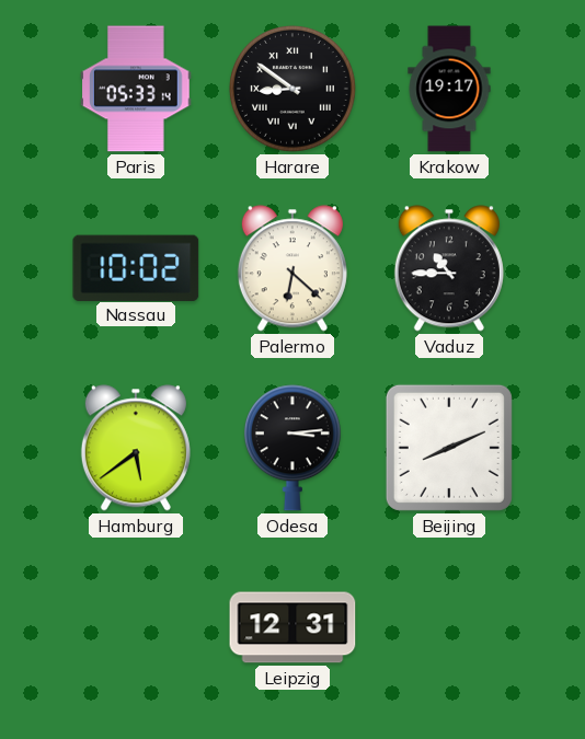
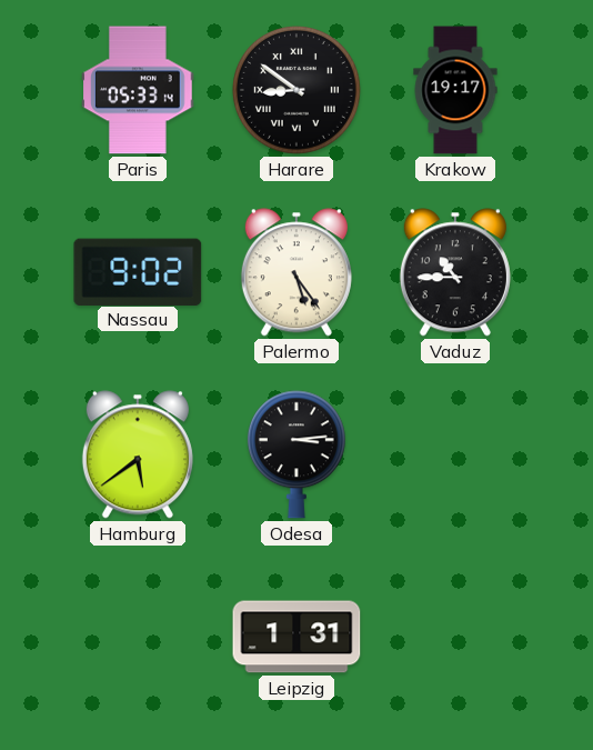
Nassau: 10:02 -> 9:02
Palermo: 6:22 -> 5:24
Beijing: 8:11 -> none
Leipzig: 12:31 -> 1:31
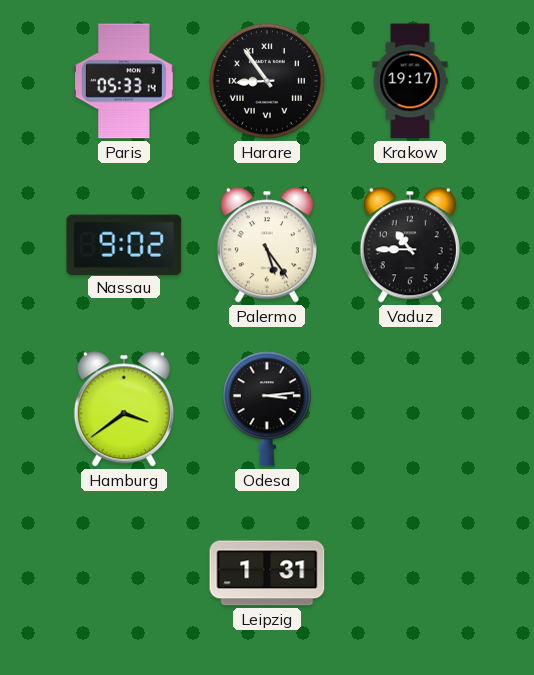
Harare: 8:51 -> 8:54
Hamburg: 5:39 -> 3:39
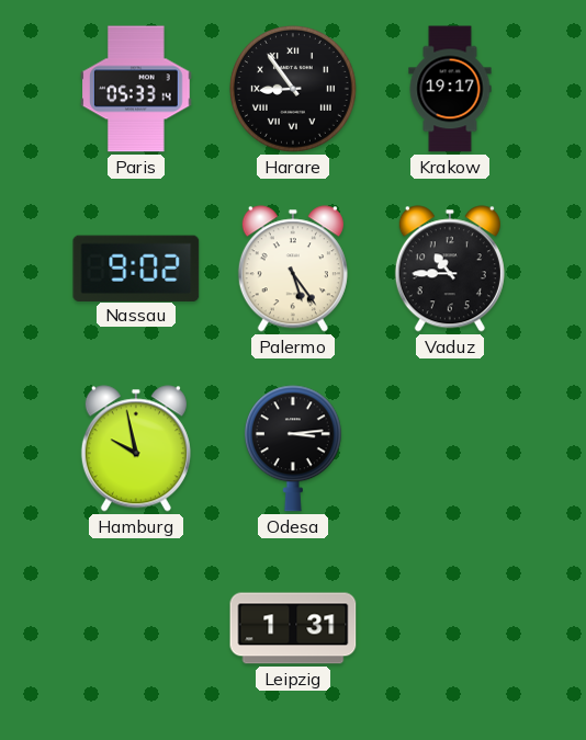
Hamburg: 3:39 -> 9:58
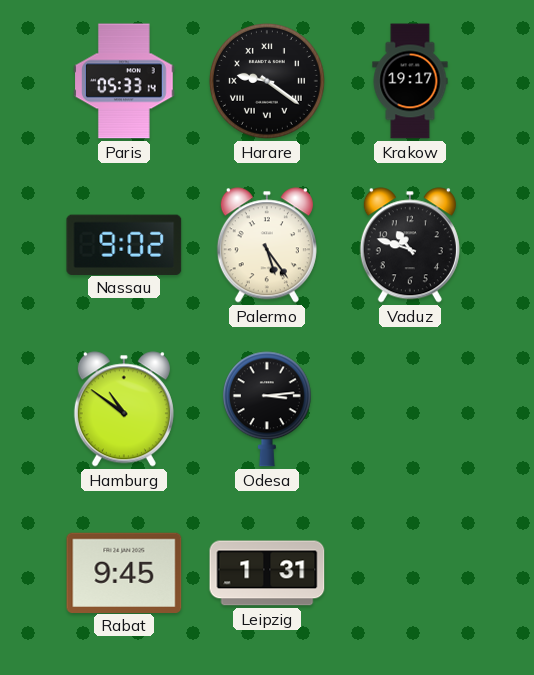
Harare: 8:54 -> 9:21
Vaduz: 10:45 -> 10:48
Hamburg: 9:58 -> 10:51
Rabat: none -> 9:45
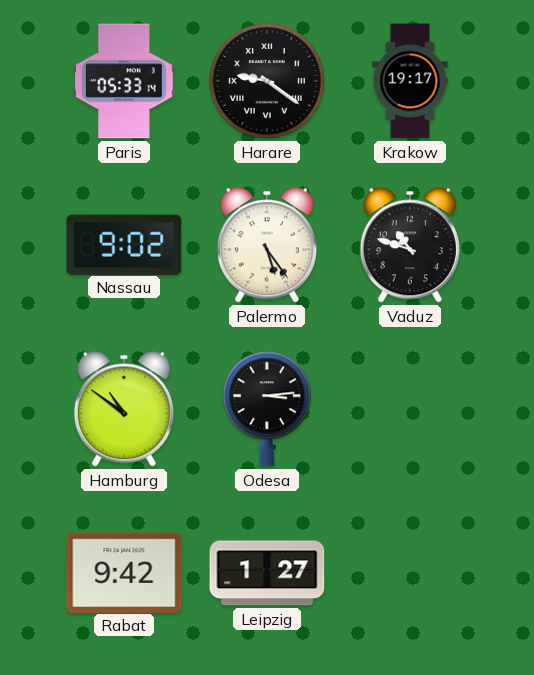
Rabat: 9:45 -> 9:42
Leipzig: 1:31 -> 1:27
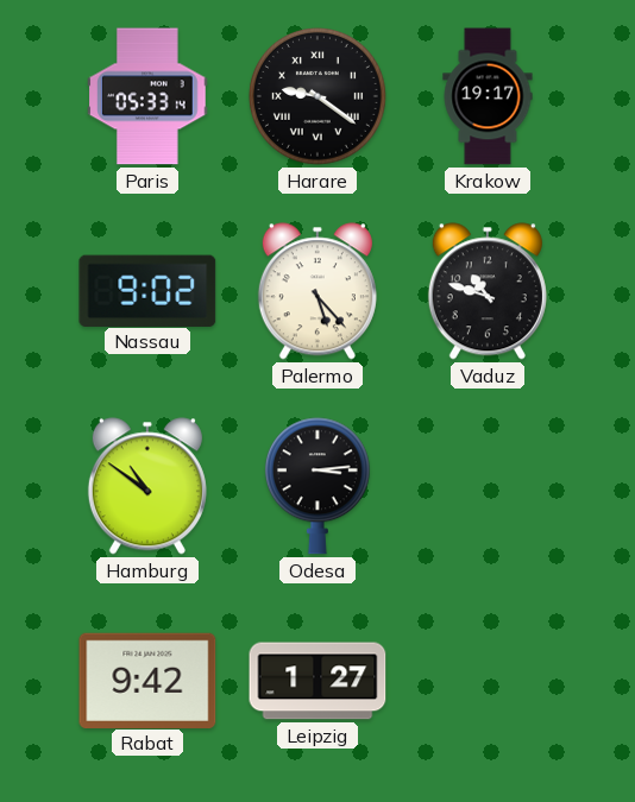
Palermo: 5:24 -> 5:23
